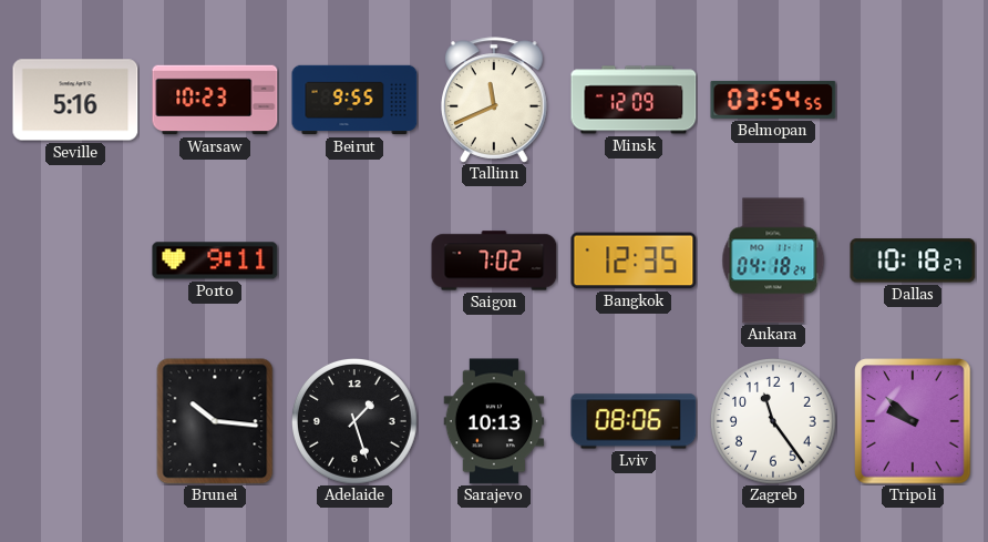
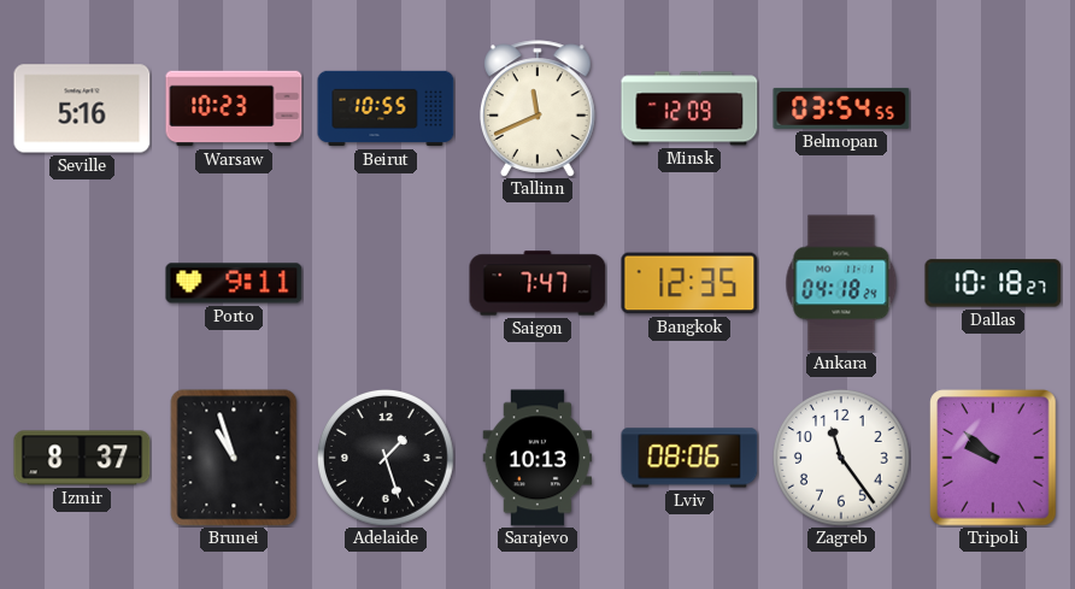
Beirut: 9:55 -> 10:55
Saigon: 7:02 -> 7:47
Izmir: none -> 8:37
Brunei: 10:16 -> 10:57
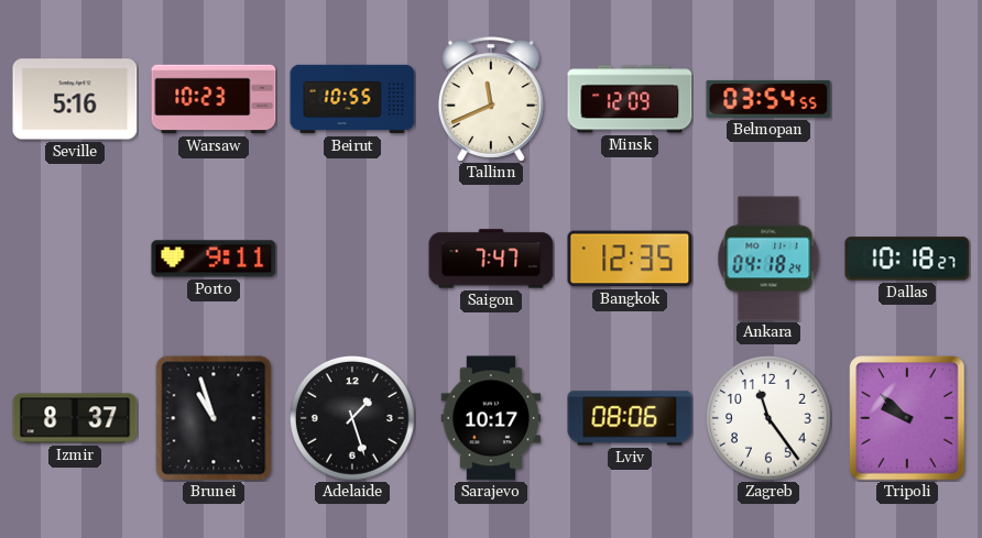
Sarajevo: 10:13 -> 10:17
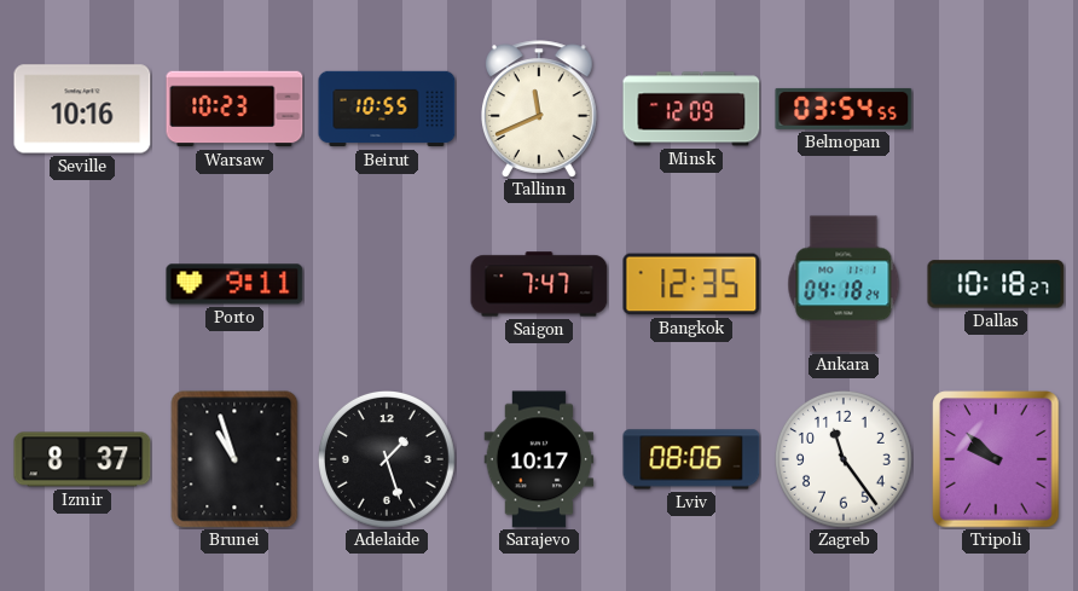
Seville: 5:16 -> 10:16
